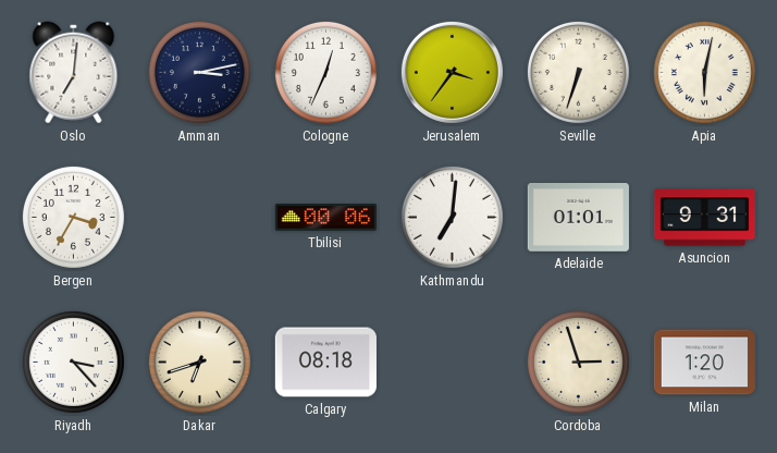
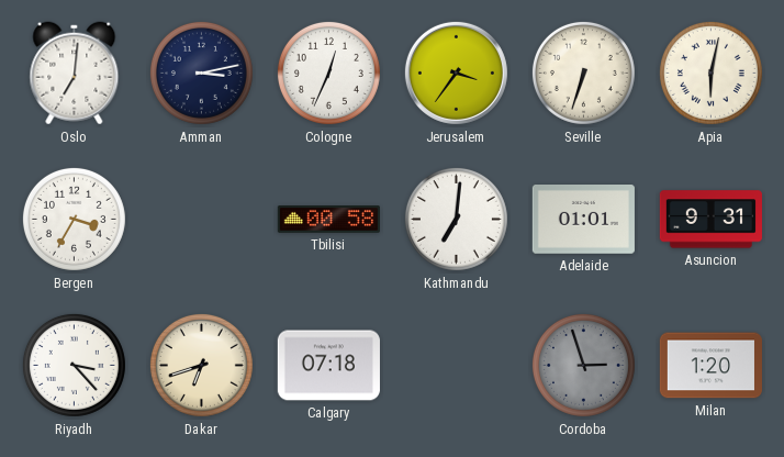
Tbilisi: 00:06 -> 00:58
Calgary: 08:18 -> 07:18
Cordoba dial: cream -> grey
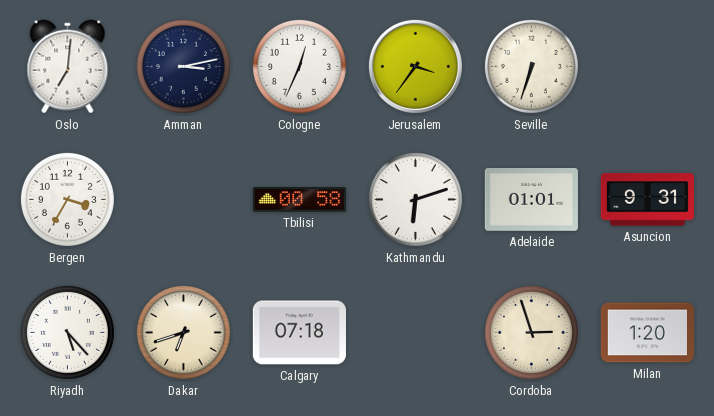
Apia: 6:02 -> none
Kathmandu: 7:01 -> 6:12
Riyadh: 3:23 -> 5:23
Cordoba dial: grey -> cream
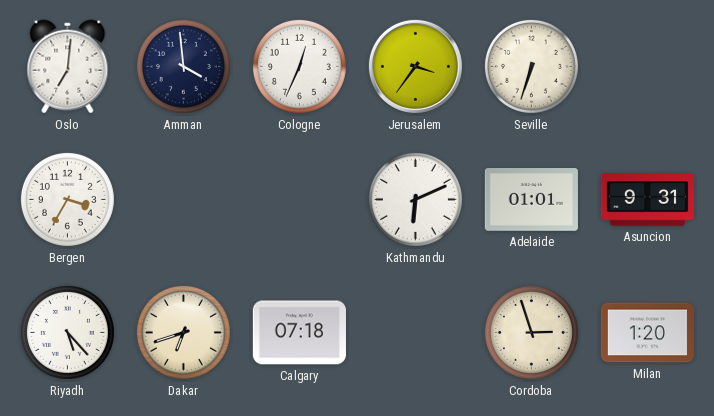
Amman: 3:13 -> 3:59
Tbilisi: 00:58 -> none
Kathmandu: 6:12 -> 6:11
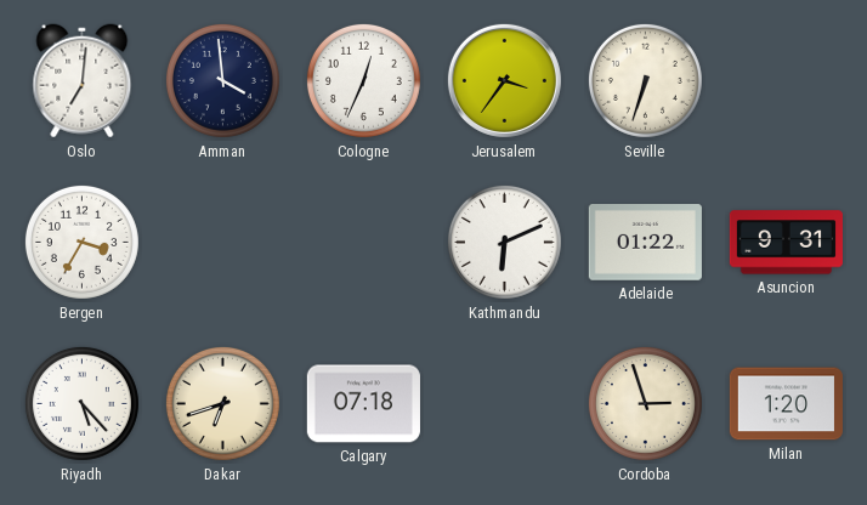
Adelaide: 01:01 -> 01:22
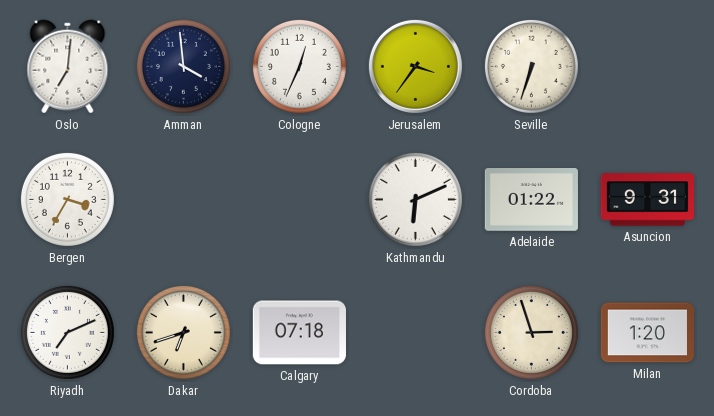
Riyadh: 5:23 -> 7:11
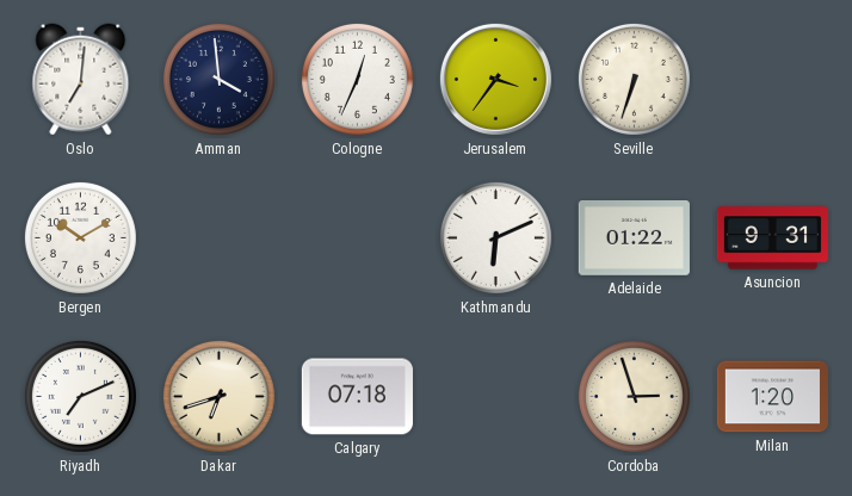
Bergen: 3:35 -> 10:10
